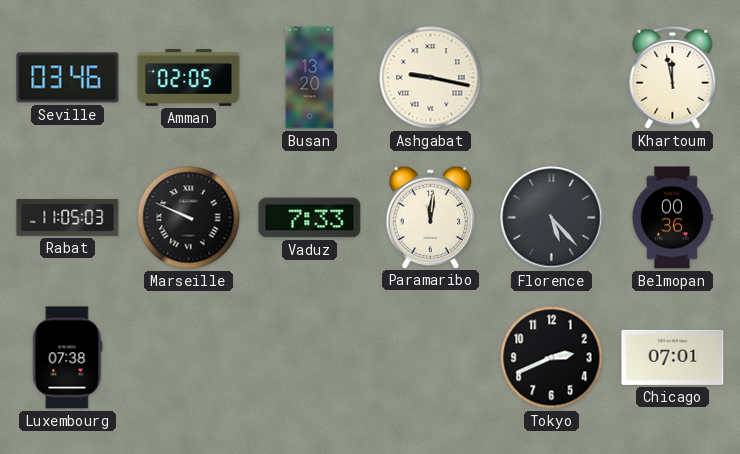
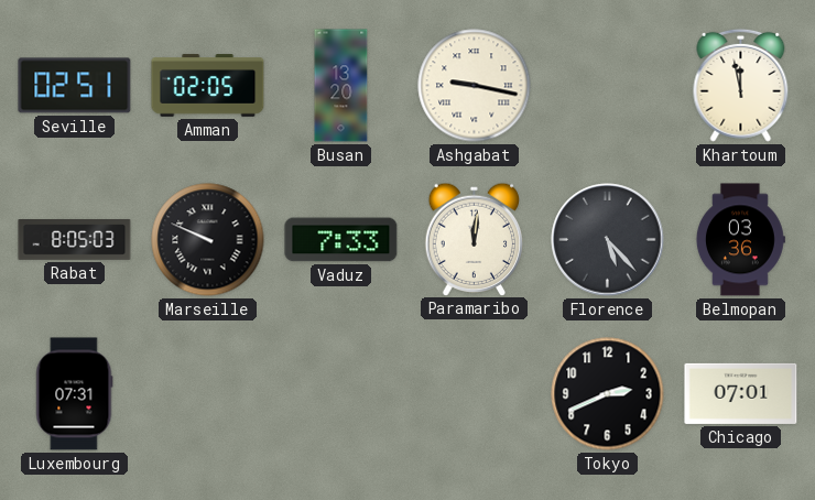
Seville: 03:46 -> 02:51
Rabat: 11:05 -> 8:05
Belmopan: 00:36 -> 03:36
Luxembourg: 07:38 -> 07:31
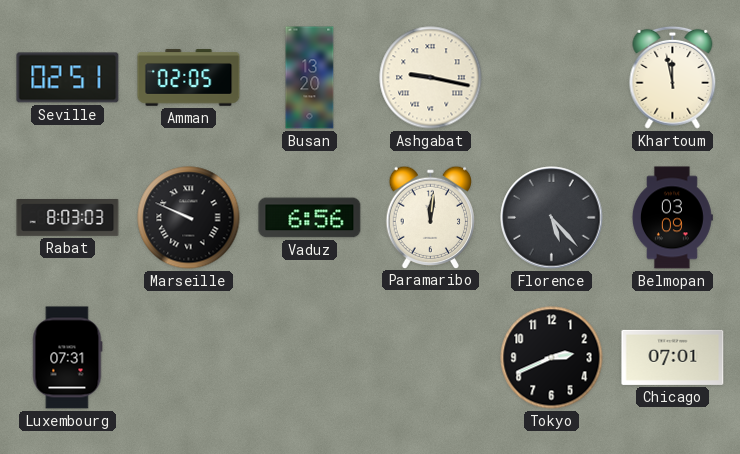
Rabat: 8:05 -> 8:03
Vaduz: 7:33 -> 6:56
Belmopan: 03:36 -> 03:09
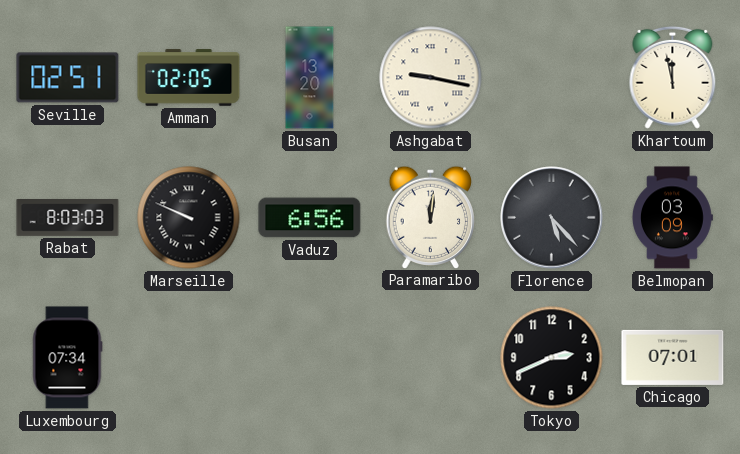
Luxembourg: 07:31 -> 07:34
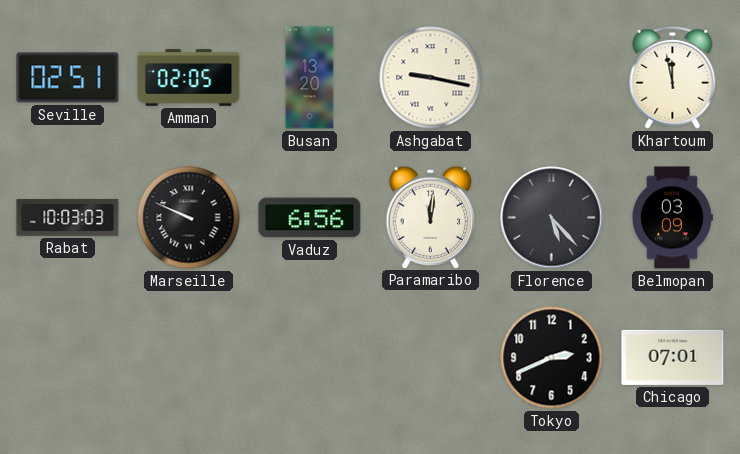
Rabat: 8:03 -> 10:03
Luxembourg: 07:34 -> none
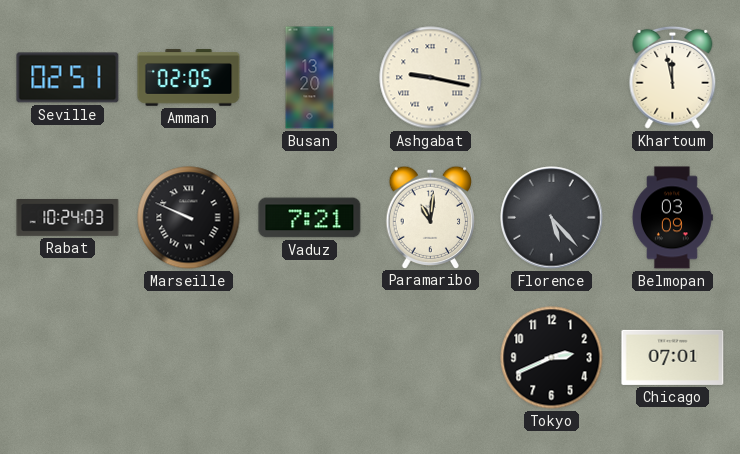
Rabat: 10:03 -> 10:24
Vaduz: 6:56 -> 7:21
Paramaribo: 12:01 -> 11:01
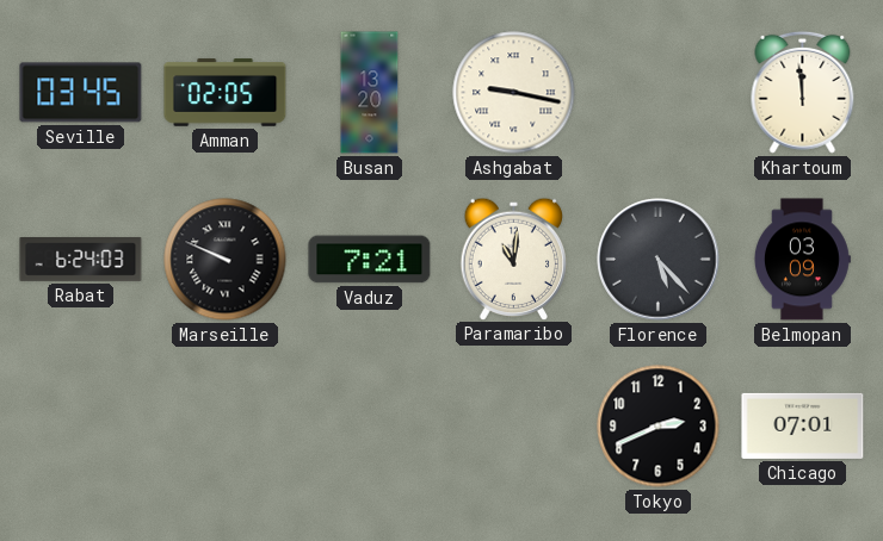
Seville: 02:51 -> 03:45
Khartoum: 11:58 -> 11:59
Rabat: 10:24 -> 6:24
